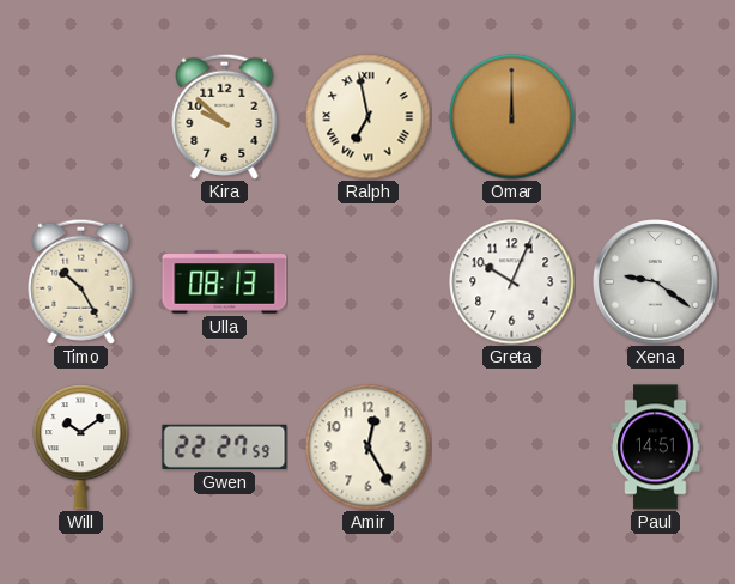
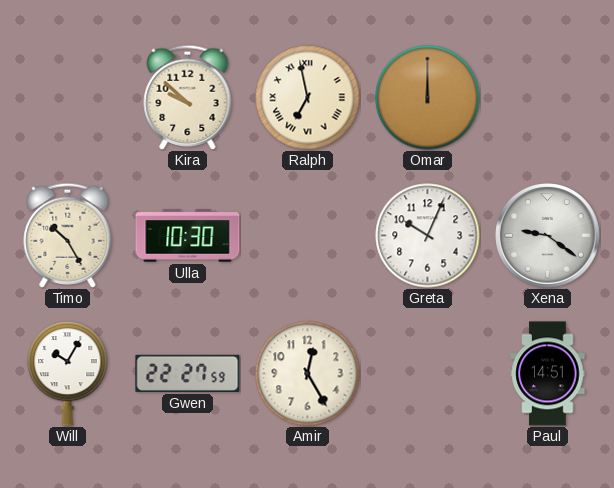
Ulla: 08:13 -> 10:30
Will: 10:09 -> 10:05
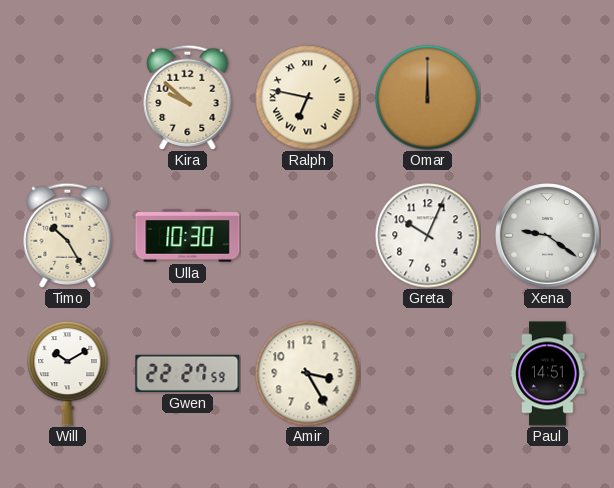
Ralph: 6:58 -> 6:47
Will: 10:05 -> 10:10
Amir: 12:25 -> 3:25
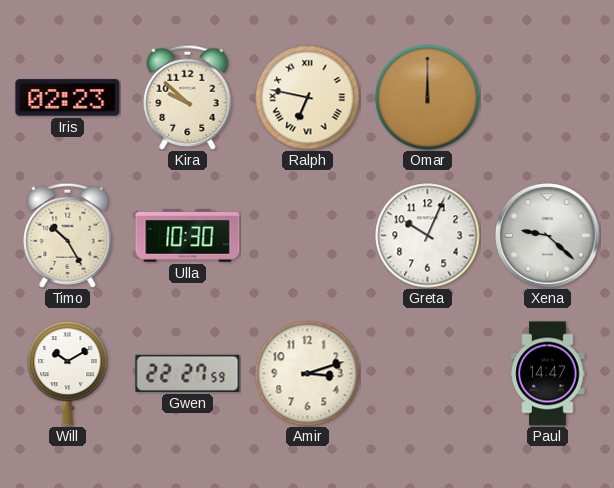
Iris: none -> 02:23
Xena: 9:21 -> 9:22
Amir: 3:25 -> 3:12
Paul: 14:51 -> 14:47
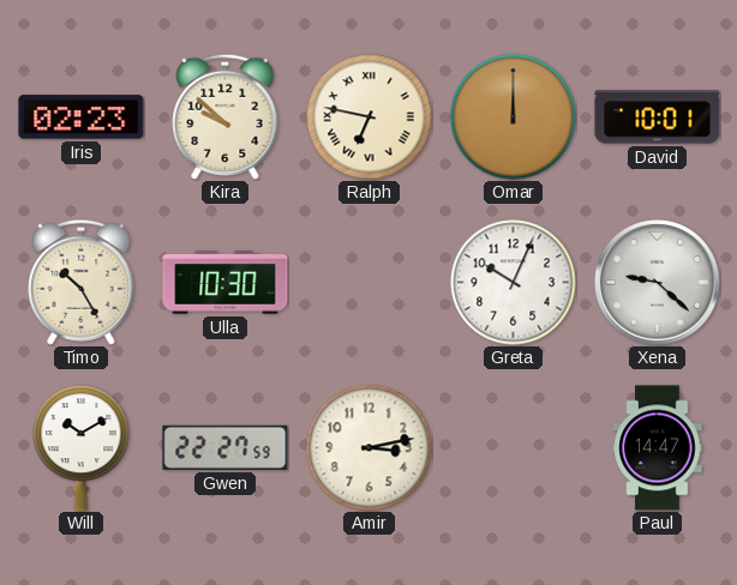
David: none -> 10:01
Amir: 3:12 -> 3:13
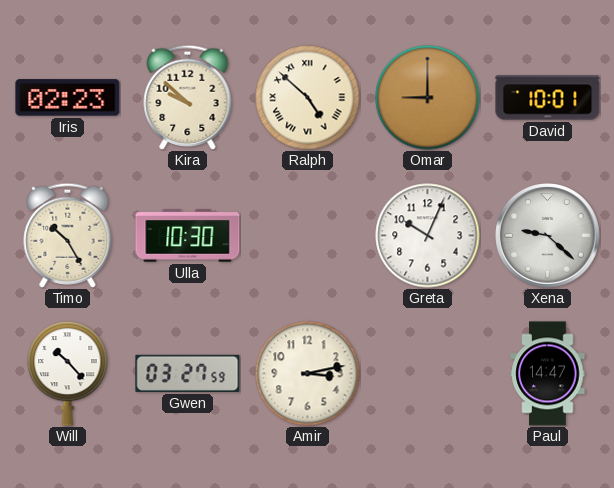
Ralph: 6:47 -> 4:52
Omar: 12:00 -> 9:00
Will: 10:10 -> 10:23
Gwen: 22:27 -> 03:27
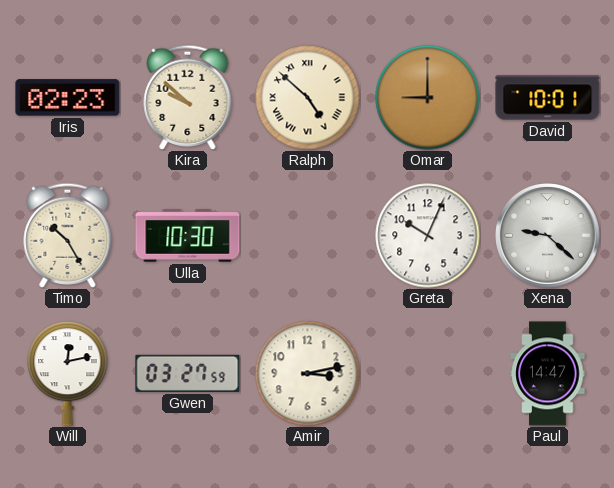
Will: 10:23 -> 12:13
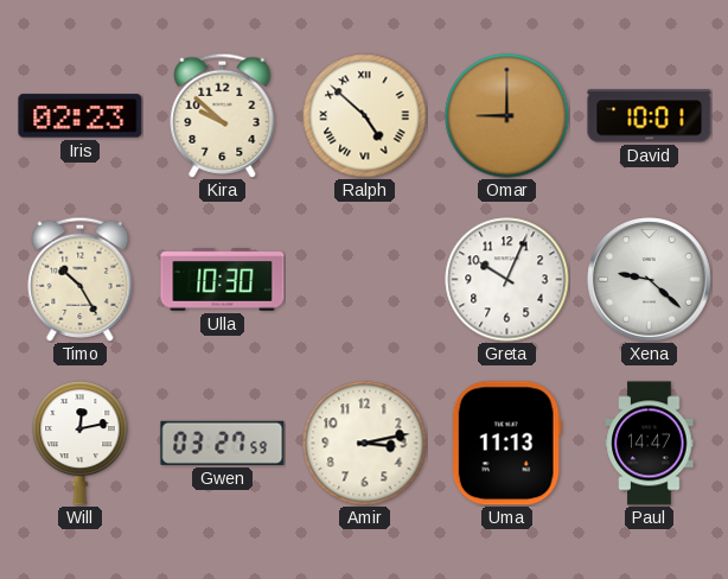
Uma: none -> 11:13
